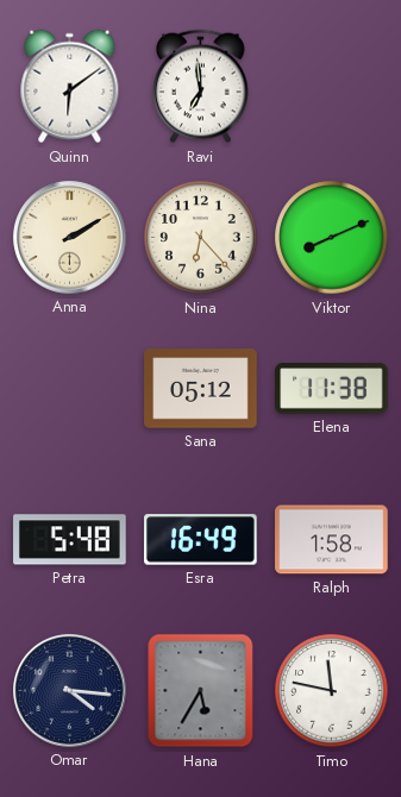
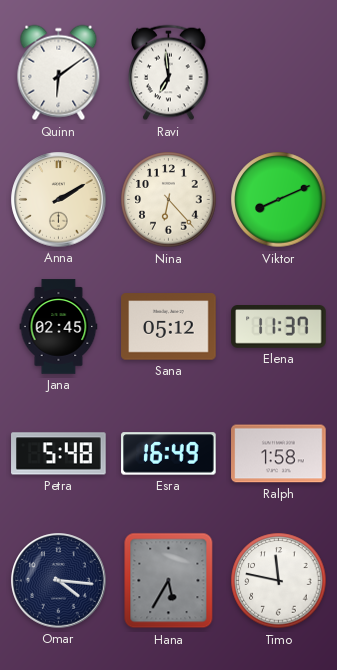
Jana: none -> 02:45
Elena: 11:38 -> 11:37
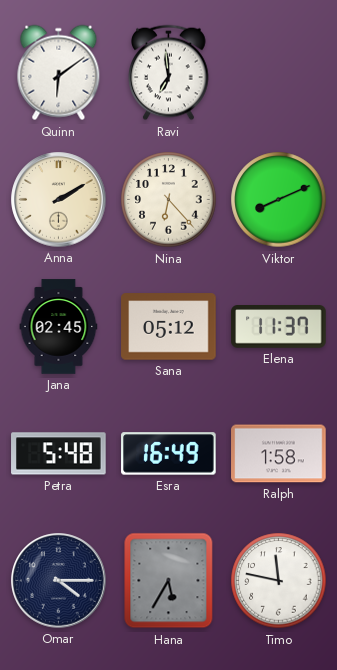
Omar: 4:16 -> 4:15
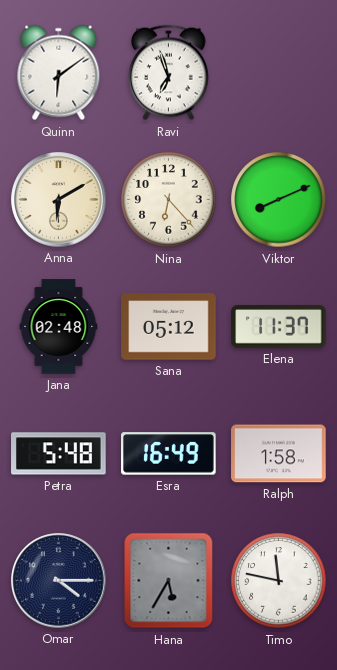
Ravi: 6:59 -> 6:57
Anna: 2:10 -> 6:10
Jana: 02:45 -> 02:48
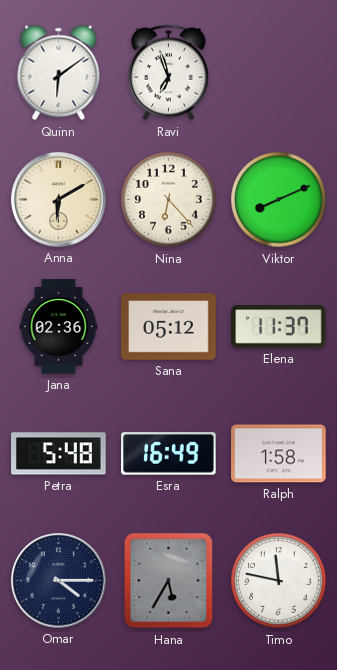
Jana: 02:48 -> 02:36
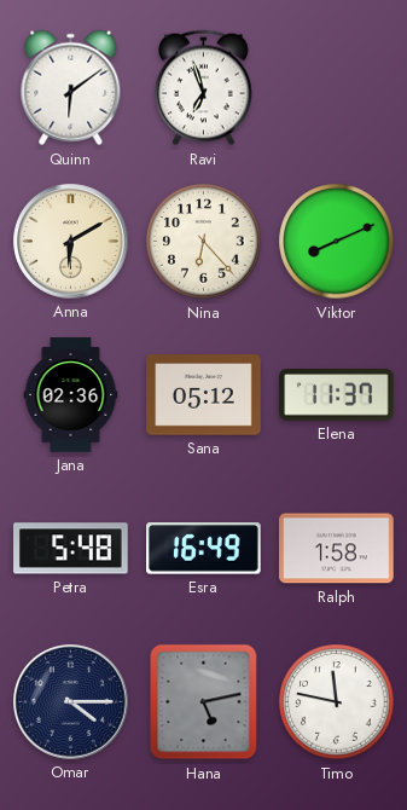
Hana: 5:35 -> 5:13
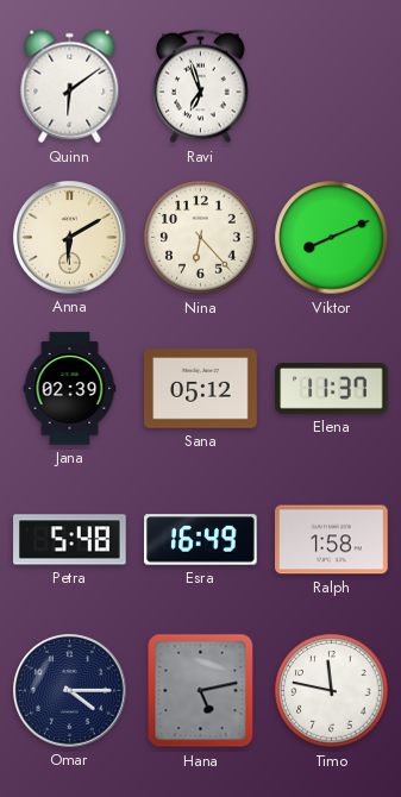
Jana: 02:36 -> 02:39
